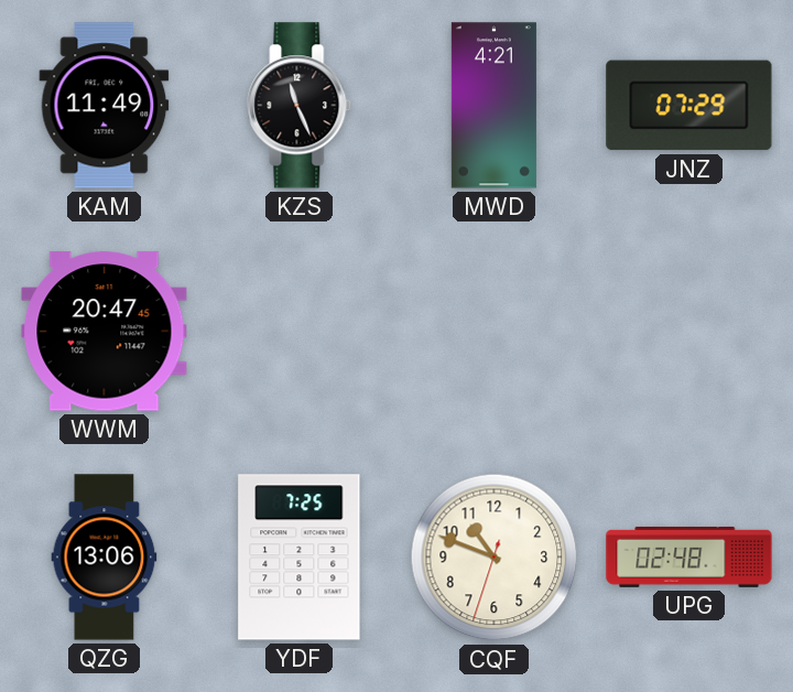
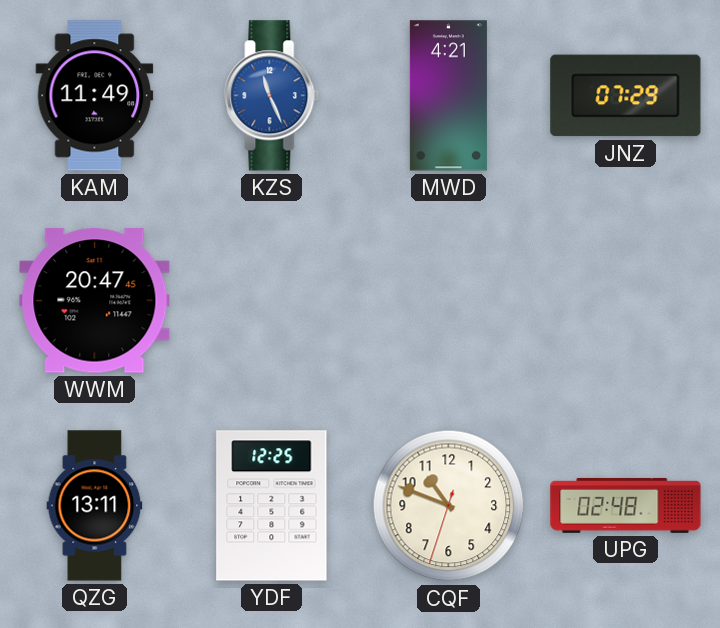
KZS dial: black -> blue
QZG: 13:06 -> 13:11
YDF: 7:25 -> 12:25
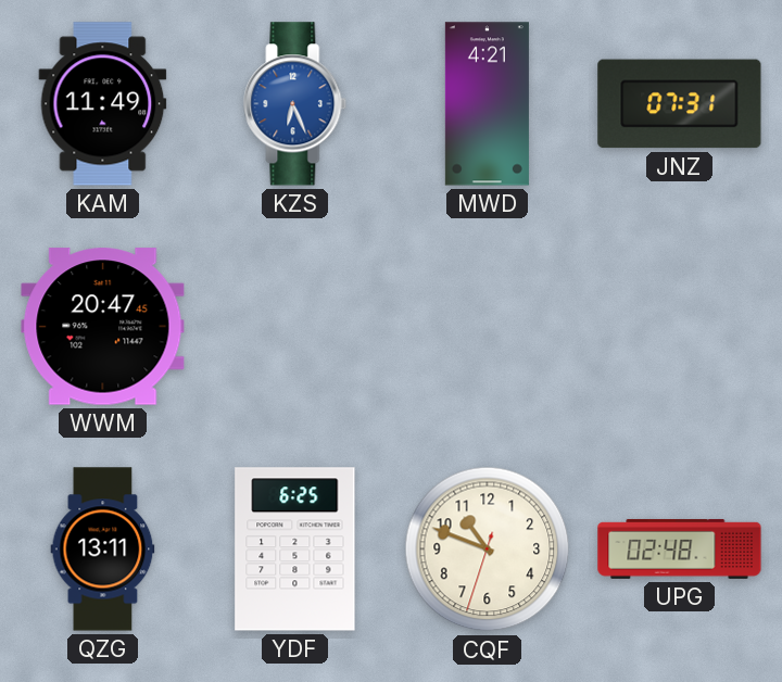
KZS: 11:26 -> 6:26
JNZ: 07:29 -> 07:31
YDF: 12:25 -> 6:25
